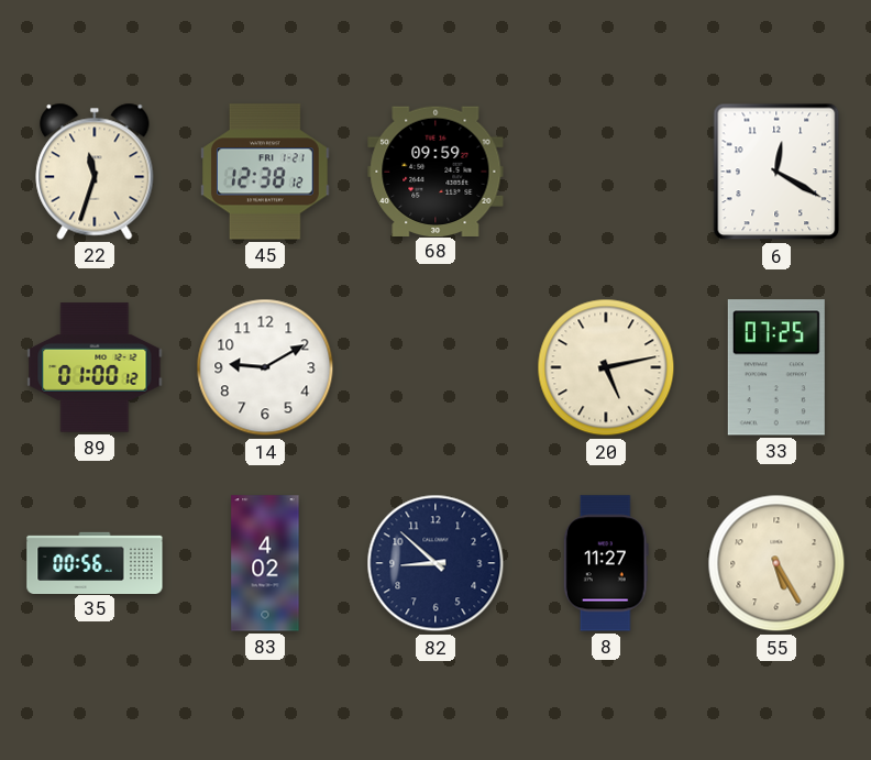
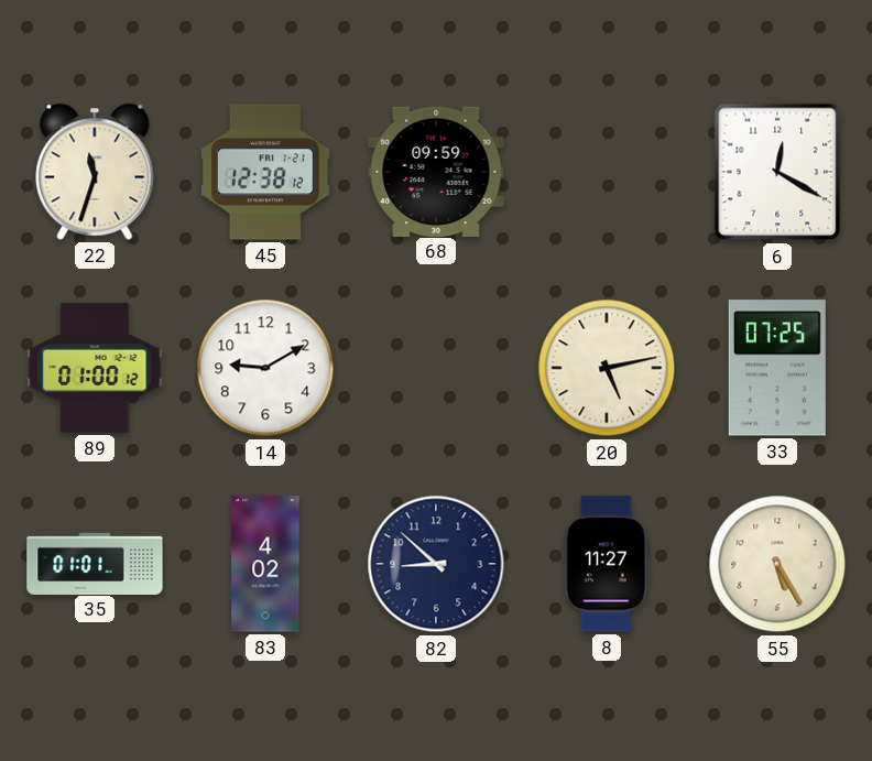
35: 00:56 -> 01:01
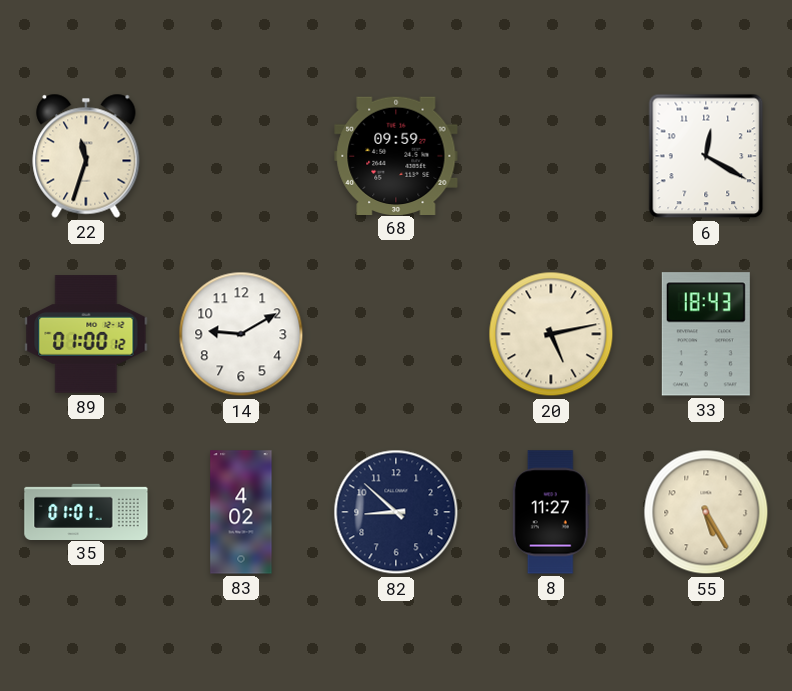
45: 12:38 -> none
33: 07:25 -> 18:43
